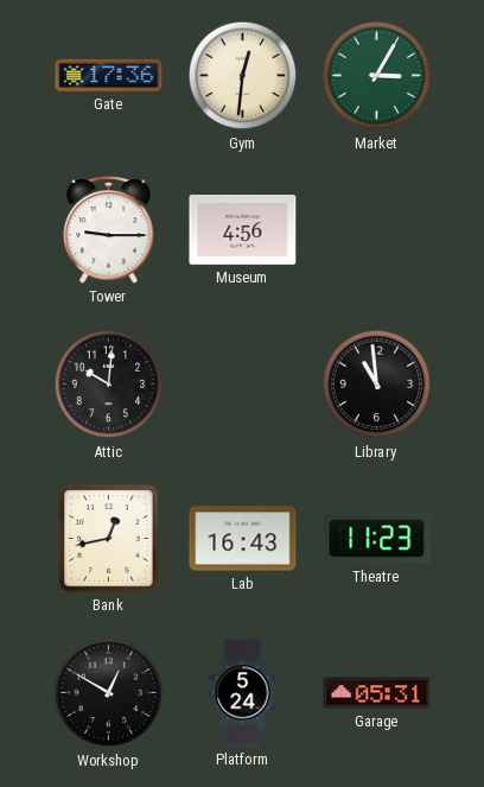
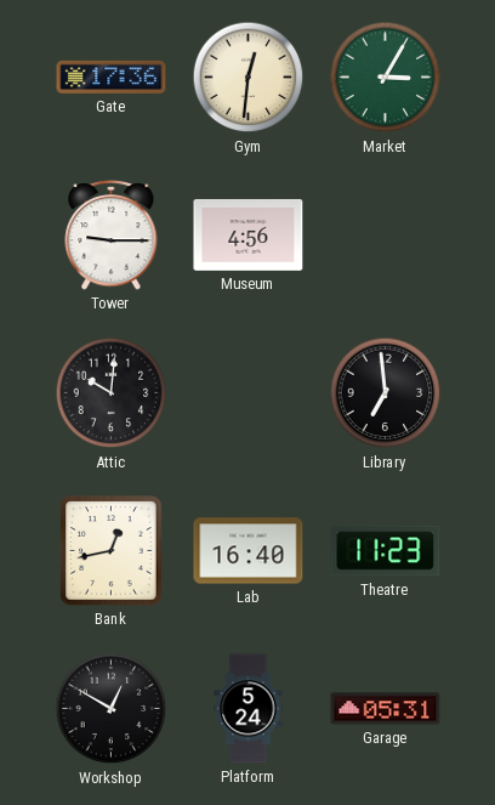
Library: 10:59 -> 6:59
Lab: 16:43 -> 16:40
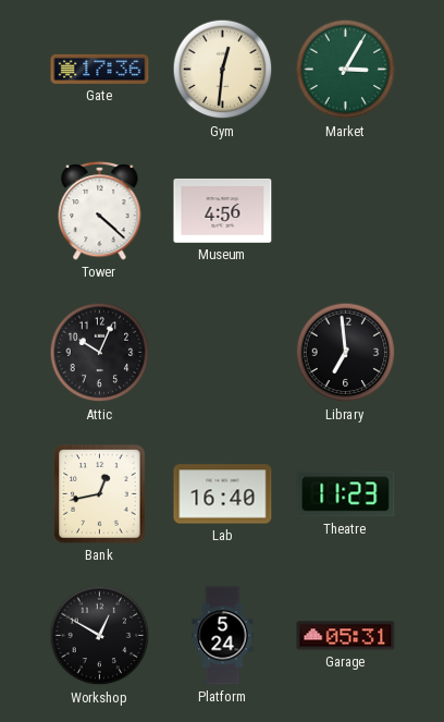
Tower: 9:15 -> 4:22
Attic: 10:01 -> 10:04
